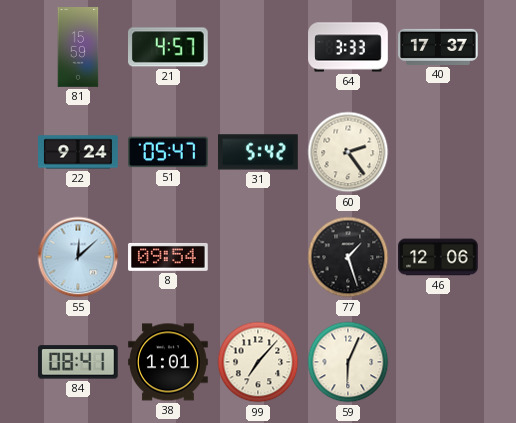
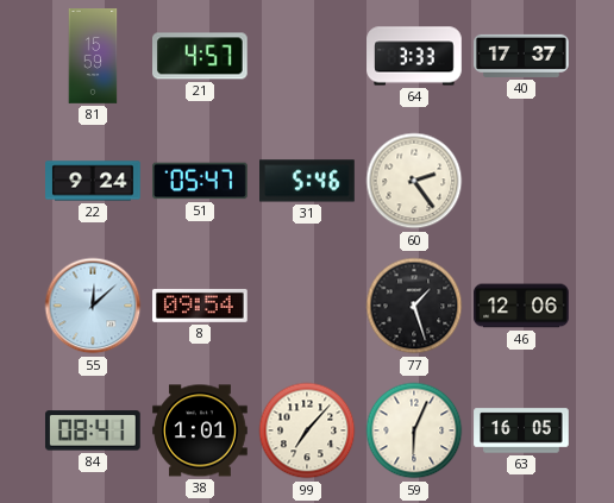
31: 5:42 -> 5:46
63: none -> 16:05
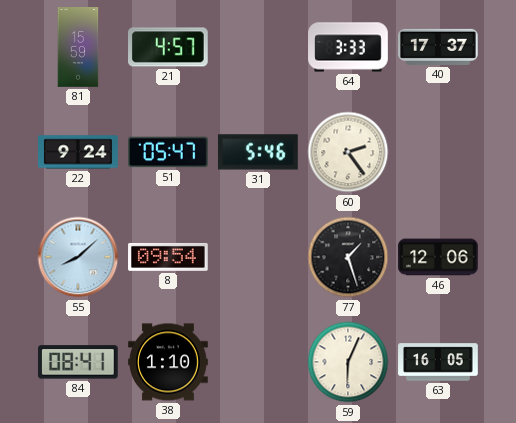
55: 12:08 -> 8:08
38: 1:01 -> 1:10
99: 7:07 -> none
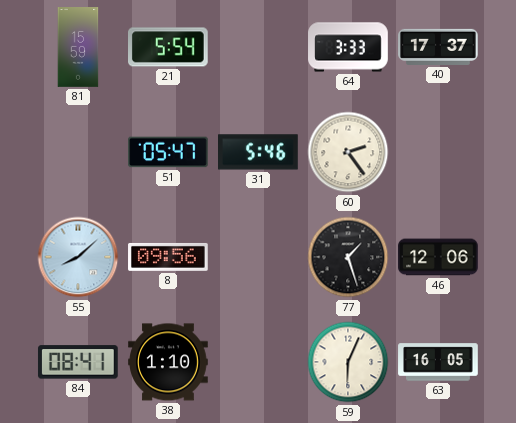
21: 4:57 -> 5:54
22: 9:24 -> none
8: 09:54 -> 09:56
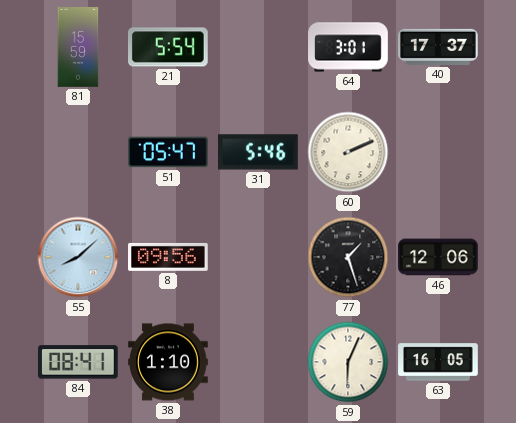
64: 3:33 -> 3:01
60: 2:24 -> 2:11
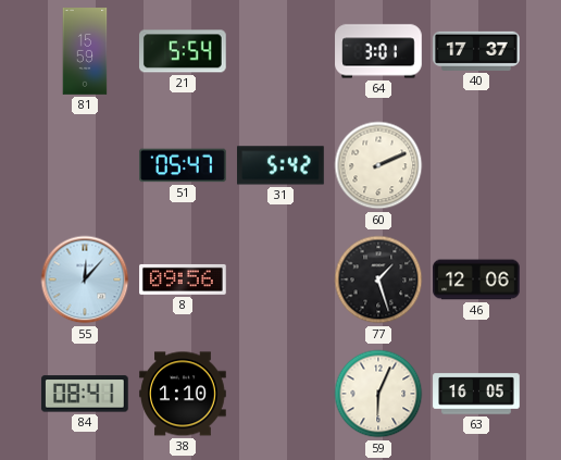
31: 5:46 -> 5:42
55: 8:08 -> 12:07
